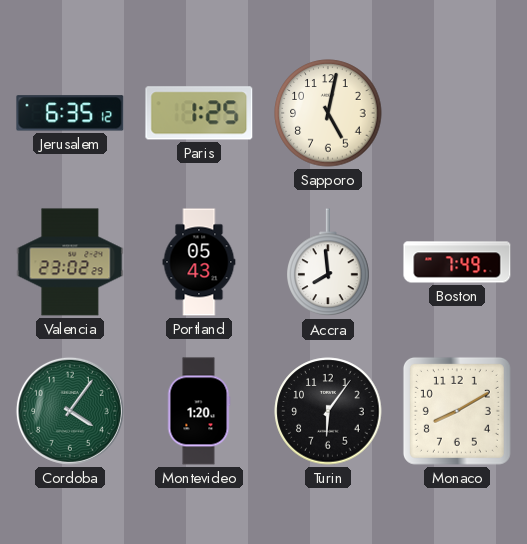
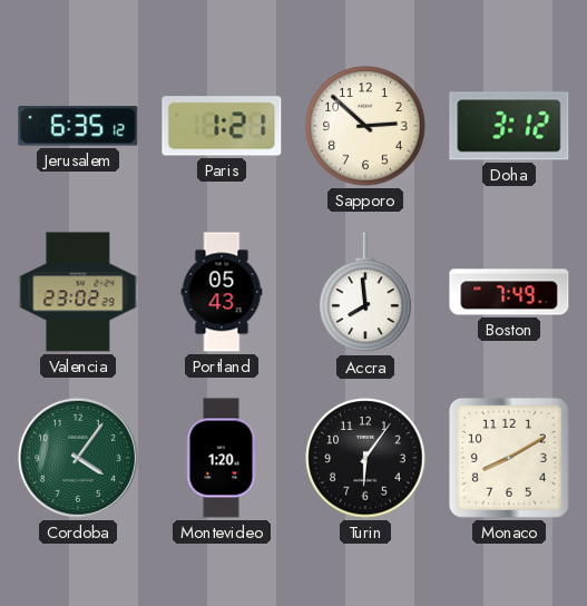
Paris: 1:25 -> 1:21
Sapporo: 5:02 -> 2:52
Doha: none -> 3:12
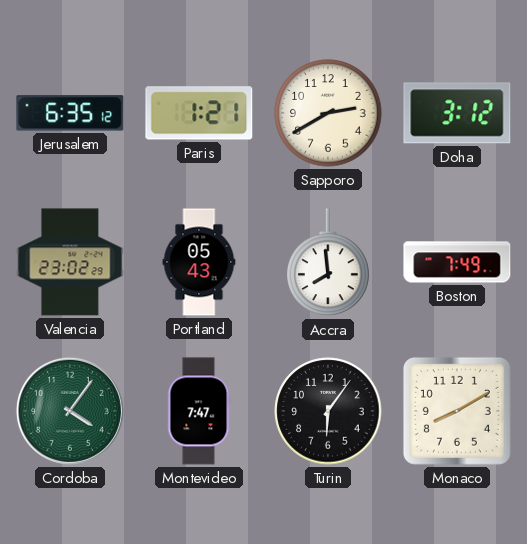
Sapporo: 2:52 -> 2:40
Montevideo: 1:20 -> 7:47
